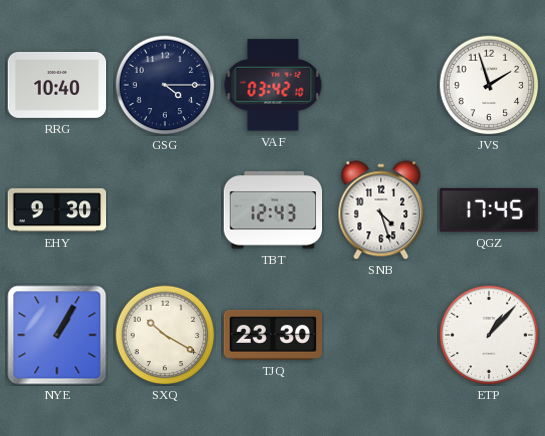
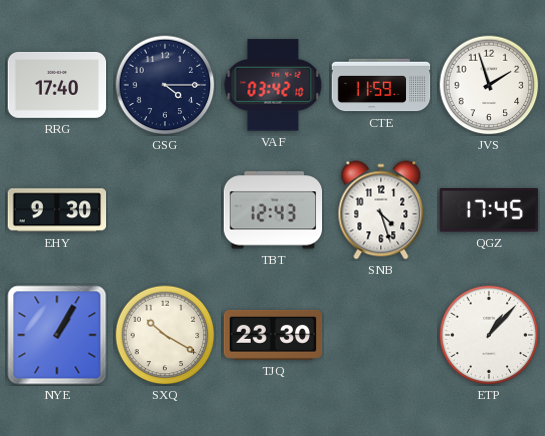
RRG: 10:40 -> 17:40
CTE: none -> 11:59
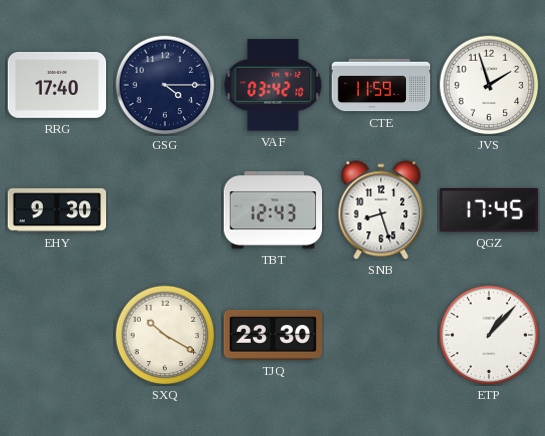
SNB: 4:27 -> 8:27
NYE: 1:05 -> none
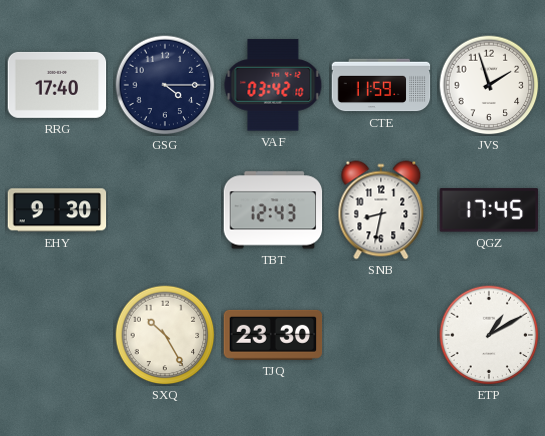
SNB: 8:27 -> 8:32
SXQ: 10:20 -> 10:25
ETP: 1:07 -> 1:10
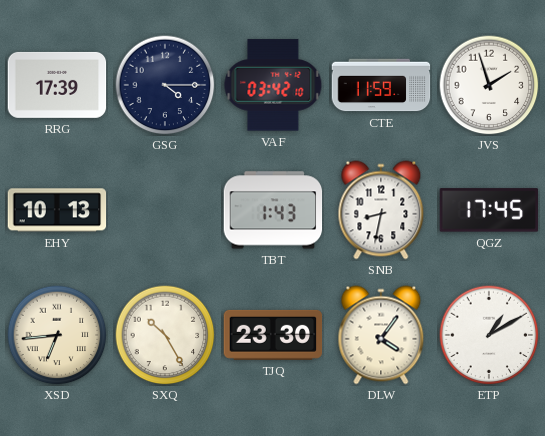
RRG: 17:40 -> 17:39
EHY: 9:30 -> 10:13
TBT: 12:43 -> 1:43
XSD: none -> 6:44
DLW: none -> 4:06
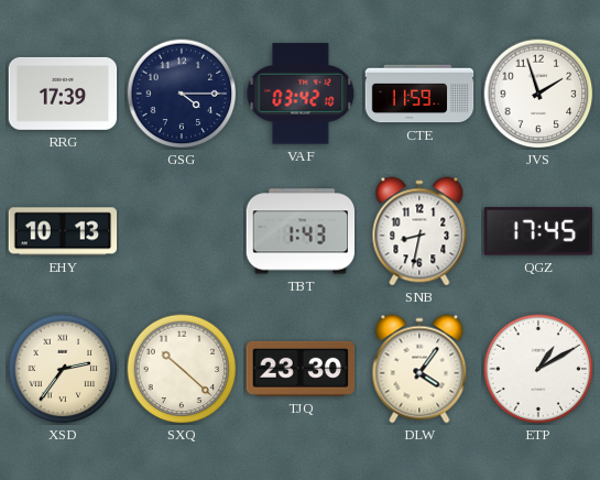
XSD: 6:44 -> 2:36
SXQ: 10:25 -> 10:22
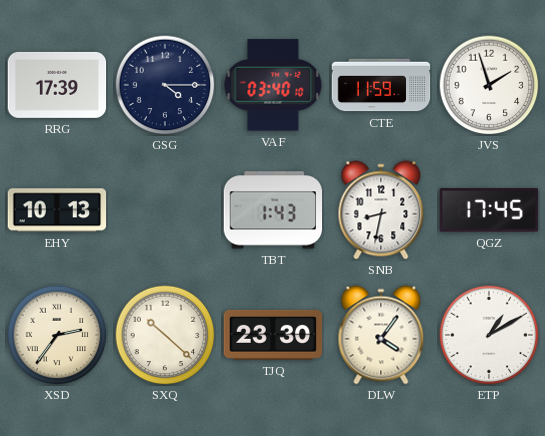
VAF: 03:42 -> 03:40
